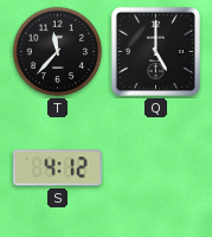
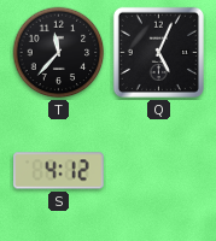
Q: 5:00 -> 5:04
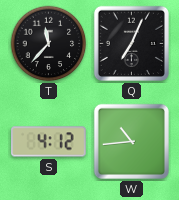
Q: 5:04 -> 7:04
W: none -> 10:44
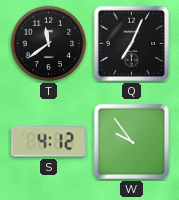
T: 11:37 -> 11:39
W: 10:44 -> 9:54
